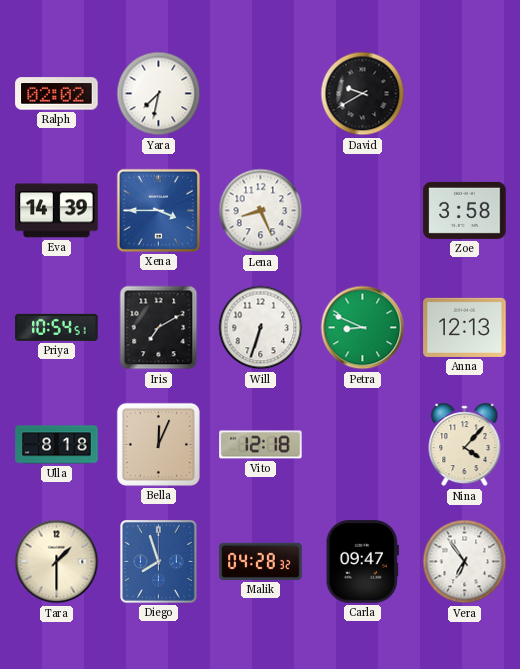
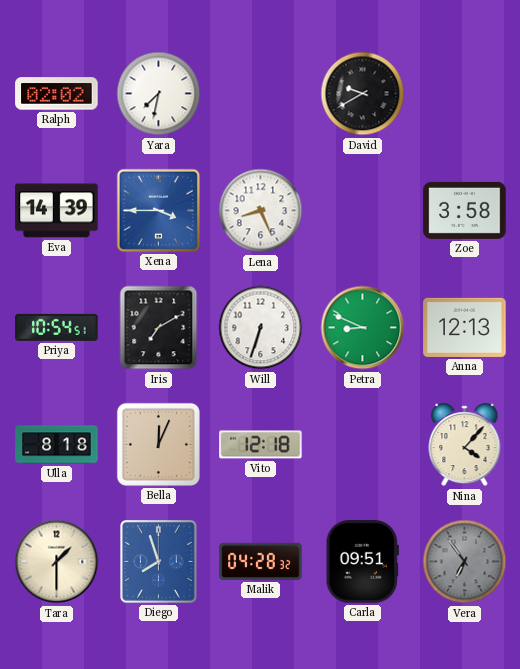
Carla: 09:47 -> 09:51
Vera dial: white -> grey
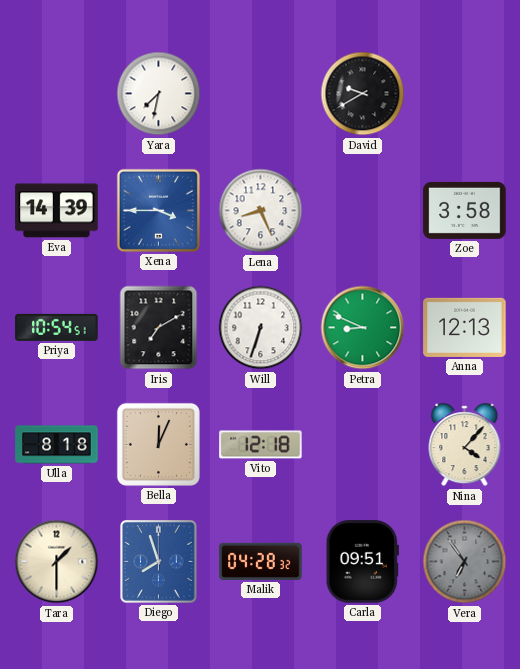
Ralph: 02:02 -> none
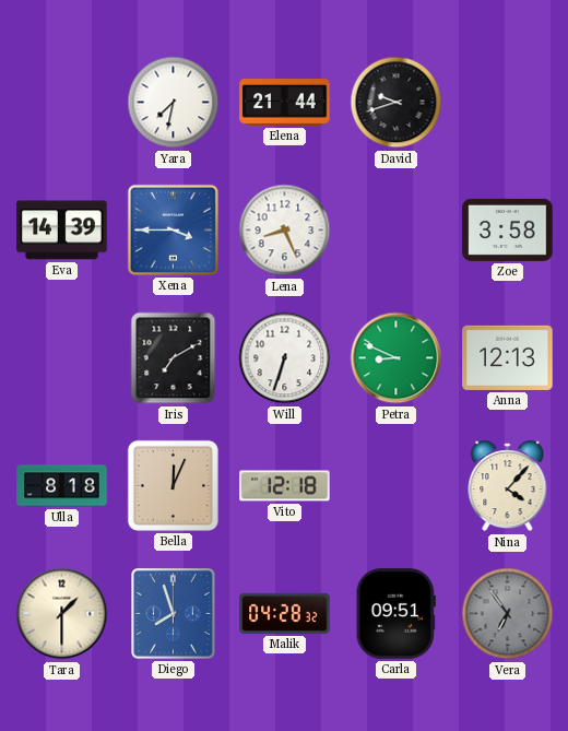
Elena: none -> 21:44
David: 9:40 -> 9:42
Priya: 10:54 -> none
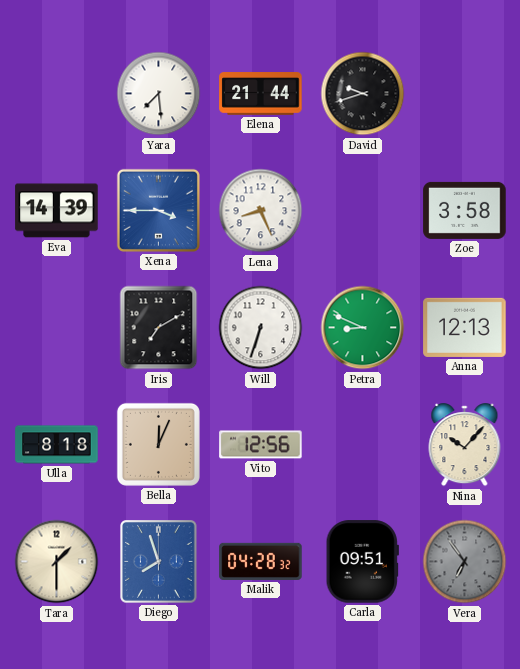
Yara: 7:32 -> 7:29
Vito: 12:18 -> 12:56
Nina: 4:07 -> 10:07
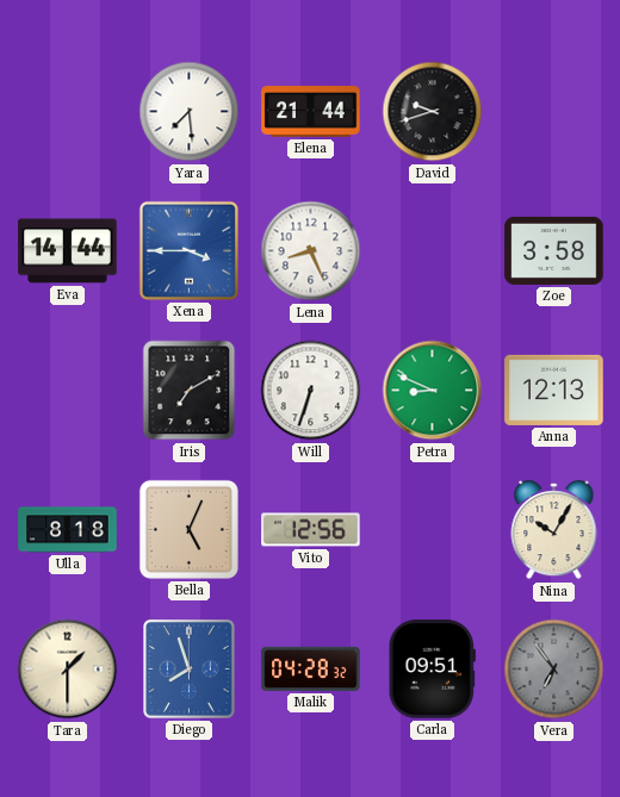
Eva: 14:39 -> 14:44
Bella: 12:04 -> 5:04
Nina: 10:07 -> 10:05
